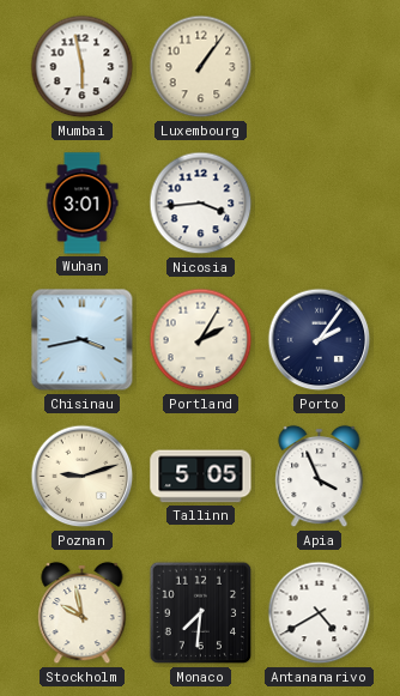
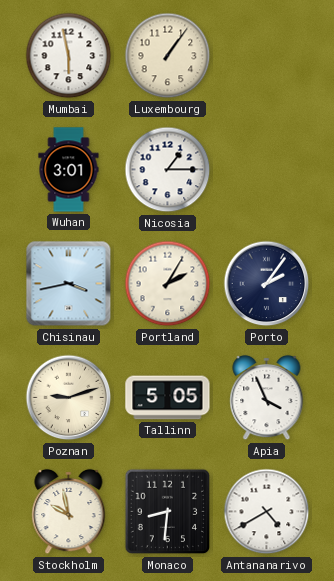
Nicosia: 3:44 -> 1:15
Monaco: 7:31 -> 8:31
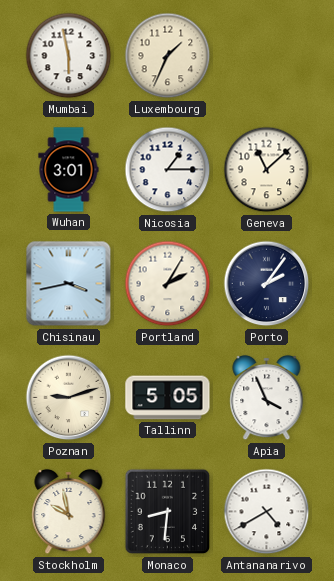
Luxembourg: 1:06 -> 1:34
Geneva: none -> 11:08
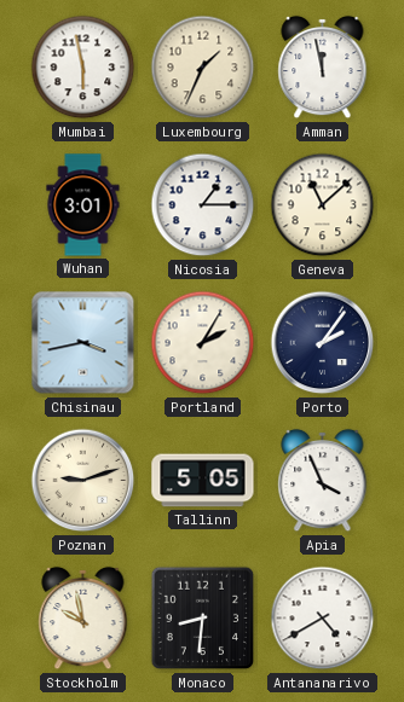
Amman: none -> 11:58
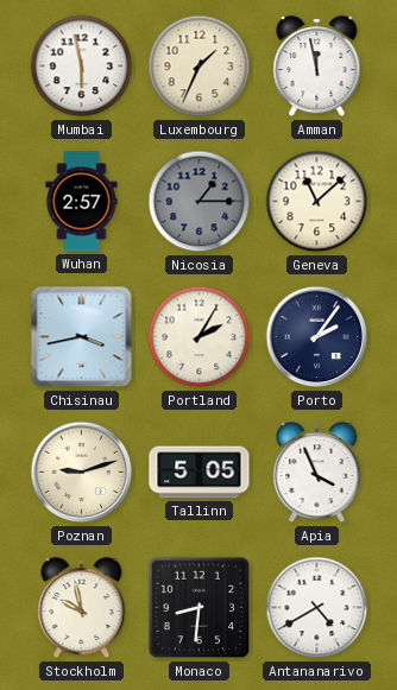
Wuhan: 3:01 -> 2:57
Nicosia dial: white -> grey
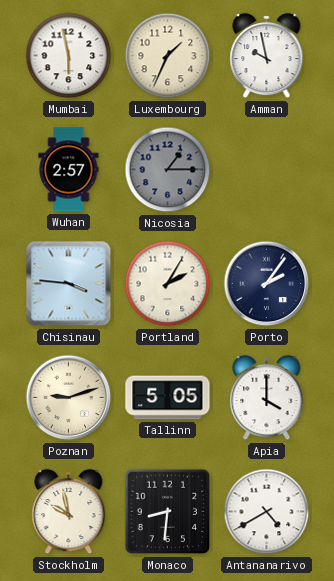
Amman: 11:58 -> 9:58
Geneva: 11:08 -> none
Chisinau: 3:43 -> 3:46
Apia: 3:56 -> 4:00
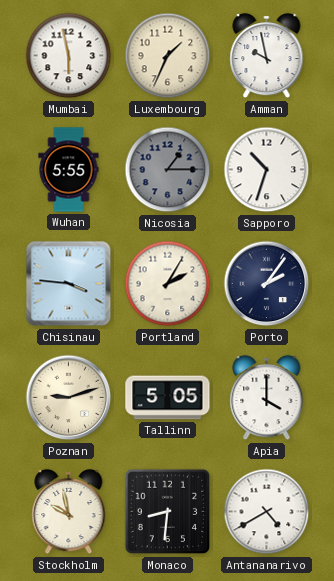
Wuhan: 2:57 -> 5:55
Sapporo: none -> 10:33
